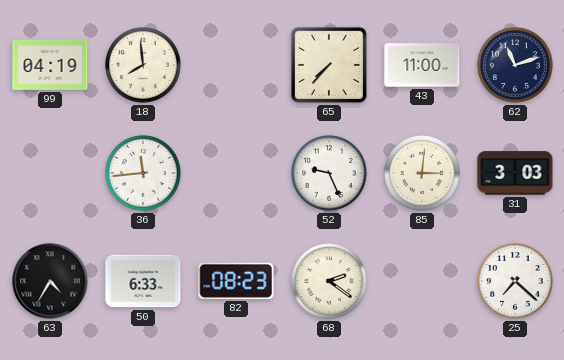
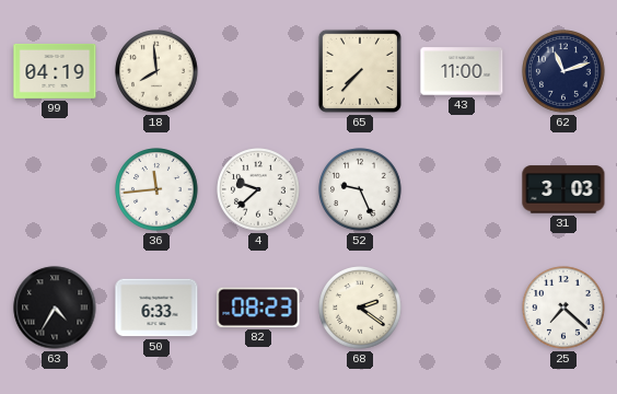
4: none -> 9:38
85: 3:01 -> none
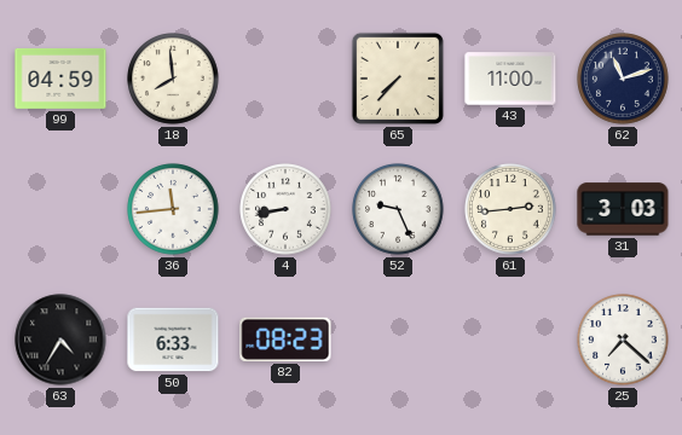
99: 04:19 -> 04:59
4: 9:38 -> 8:43
61: none -> 2:44
68: 2:21 -> none
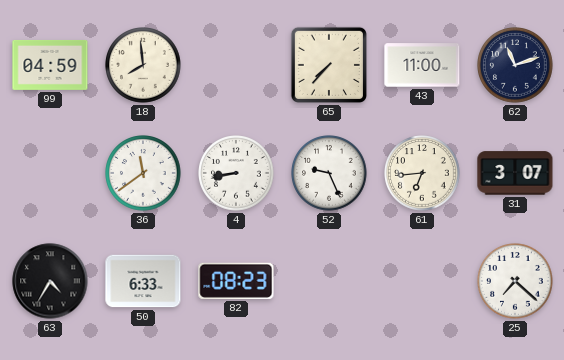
36: 11:44 -> 11:39
61: 2:44 -> 6:44
31: 3:03 -> 3:07
